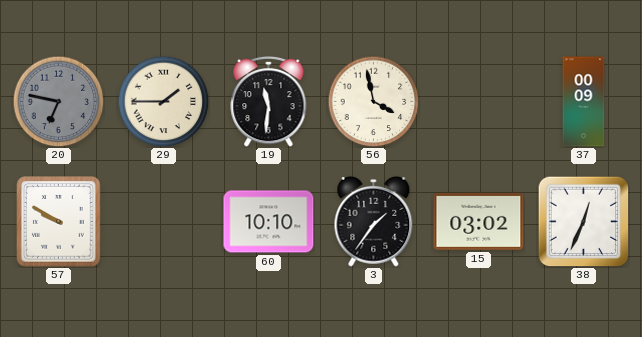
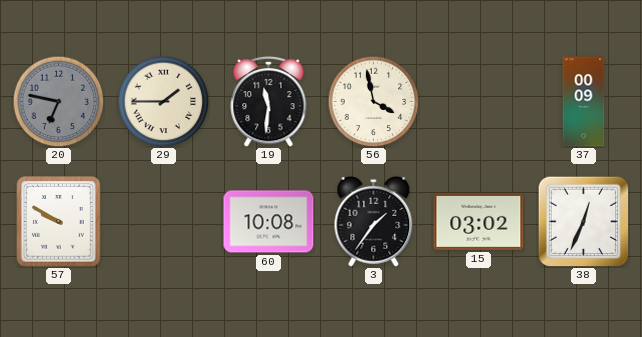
60: 10:10 -> 10:08
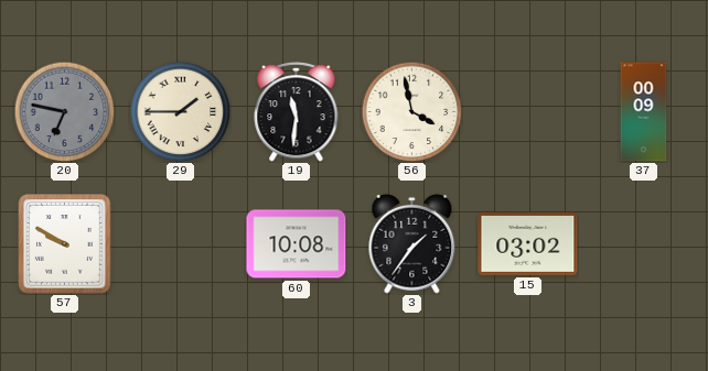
38: 12:34 -> none
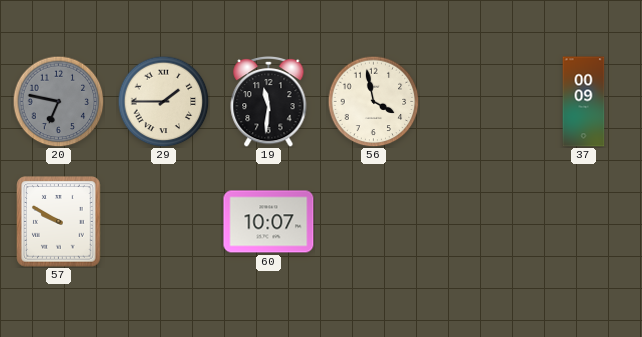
60: 10:08 -> 10:07
3: 1:36 -> none
15: 03:02 -> none
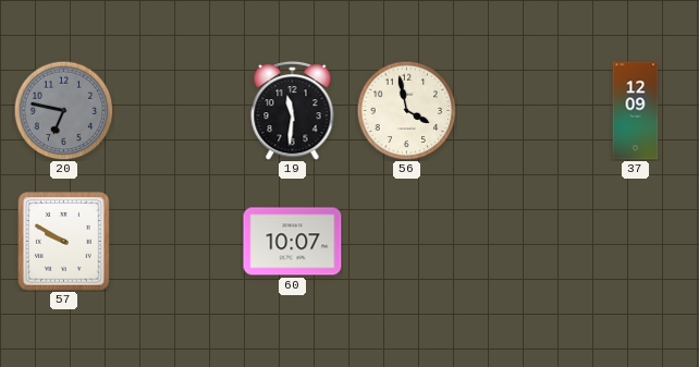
29: 1:45 -> none
37: 00:09 -> 12:09
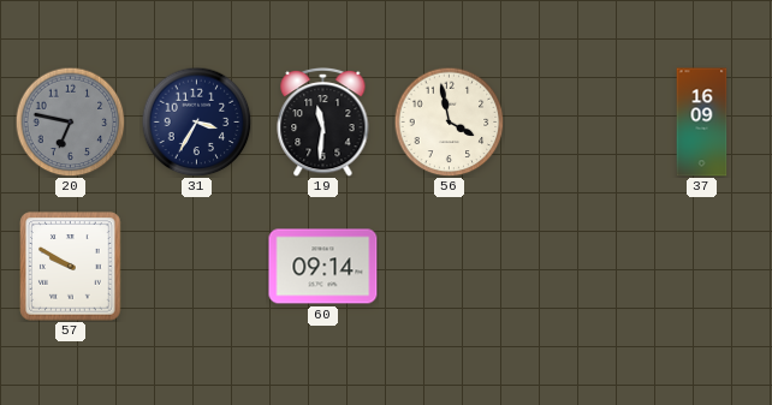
31: none -> 3:35
37: 12:09 -> 16:09
60: 10:07 -> 09:14
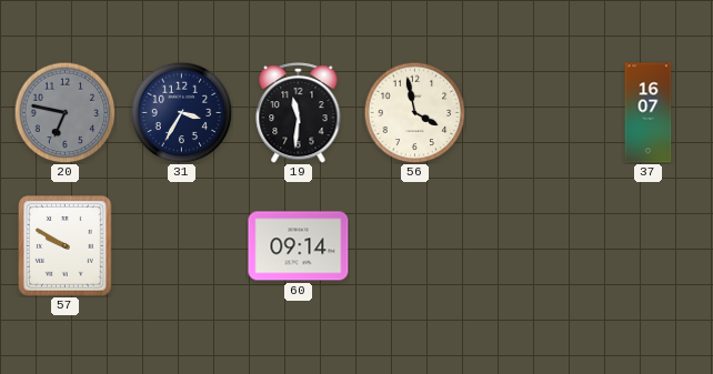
37: 16:09 -> 16:07
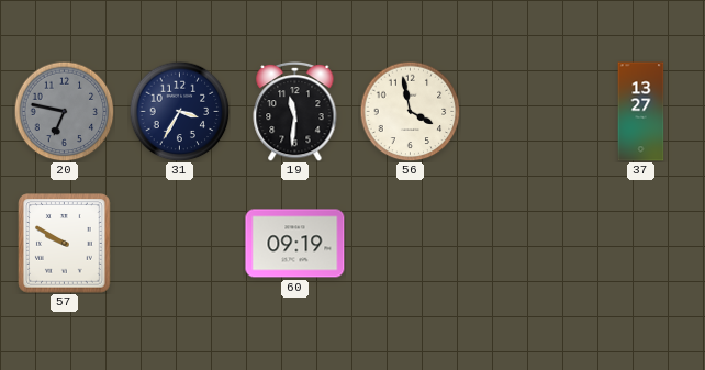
37: 16:07 -> 13:27
60: 09:14 -> 09:19
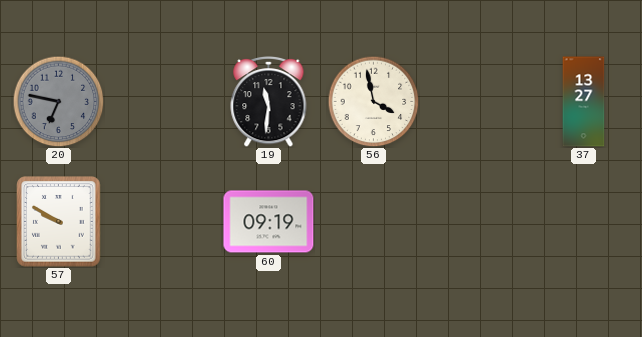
31: 3:35 -> none
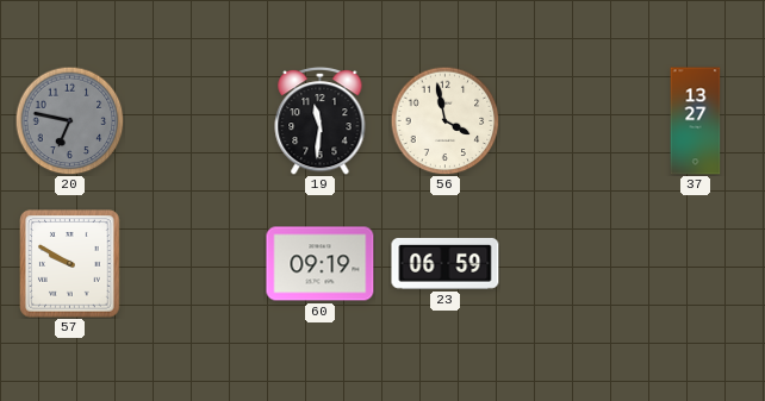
23: none -> 06:59
